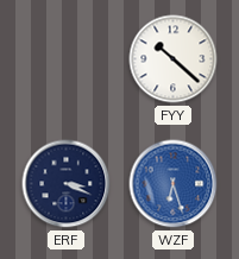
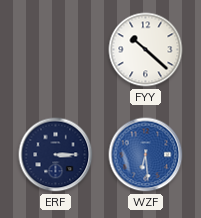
ERF: 3:19 -> 3:15
WZF: 6:27 -> 6:29
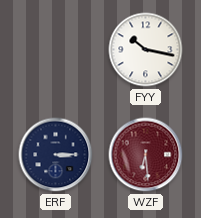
FYY: 10:22 -> 10:17
WZF dial: blue -> burgundy
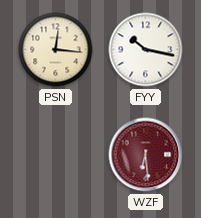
PSN: none -> 12:16
ERF: 3:15 -> none
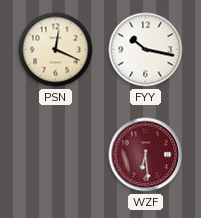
PSN: 12:16 -> 12:19
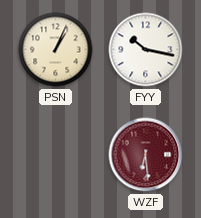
PSN: 12:19 -> 1:04
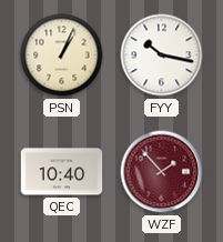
QEC: none -> 10:40
WZF: 6:29 -> 1:53
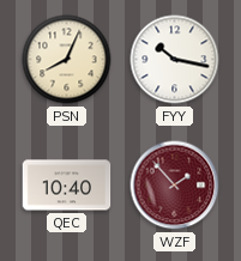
PSN: 1:04 -> 8:04
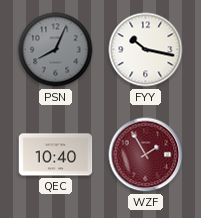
PSN dial: cream -> grey
WZF: 1:53 -> 1:55
